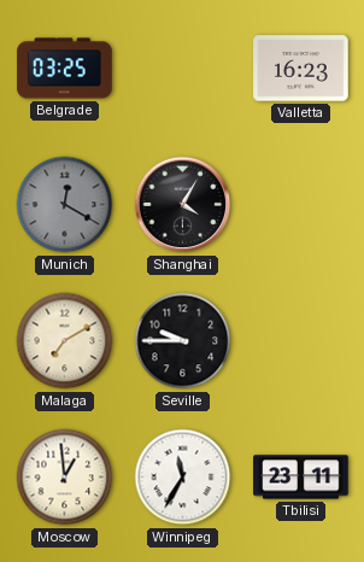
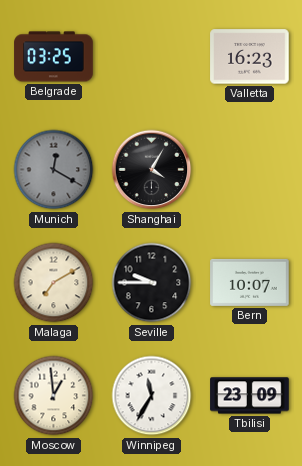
Bern: none -> 10:07
Tbilisi: 23:11 -> 23:09
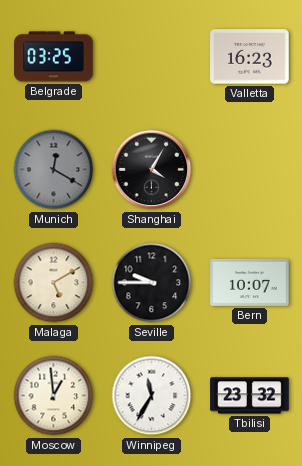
Malaga: 7:10 -> 5:10
Tbilisi: 23:09 -> 23:32
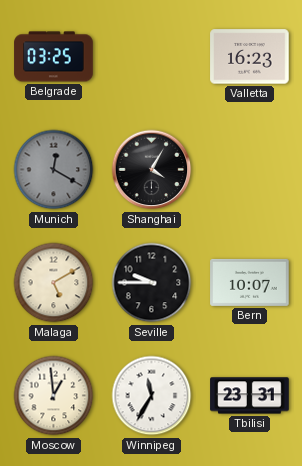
Tbilisi: 23:32 -> 23:31
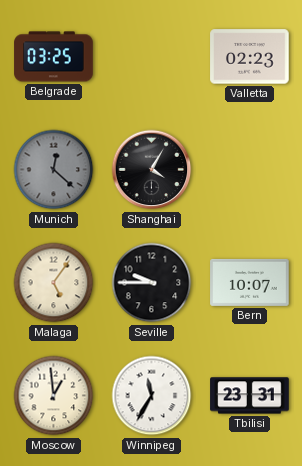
Valletta: 16:23 -> 02:23
Munich: 12:20 -> 12:22
Malaga: 5:10 -> 5:06
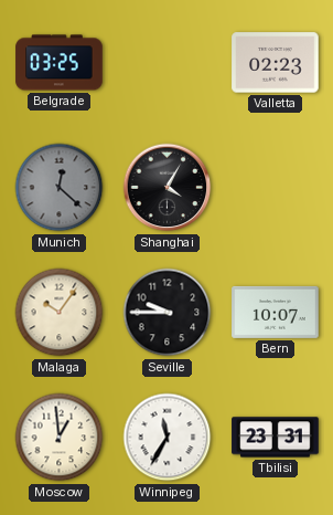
Malaga: 5:06 -> 10:06
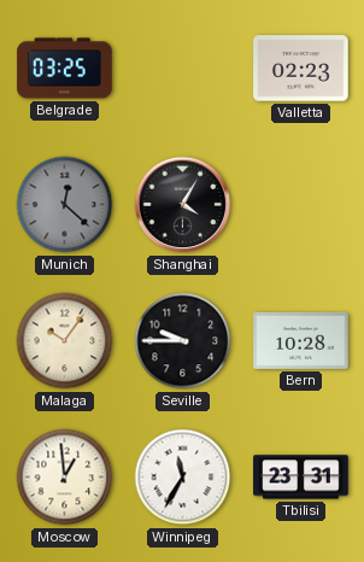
Bern: 10:07 -> 10:28
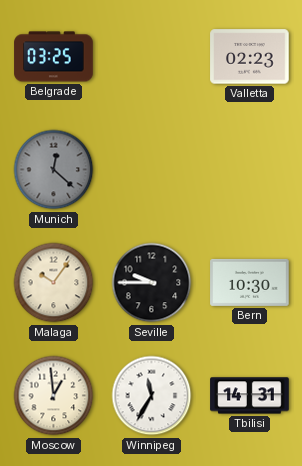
Shanghai: 4:05 -> none
Bern: 10:28 -> 10:30
Tbilisi: 23:31 -> 14:31
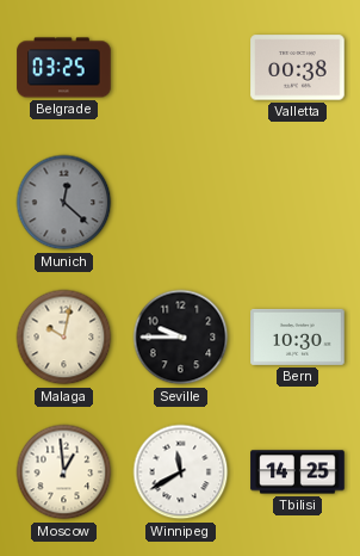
Valletta: 02:23 -> 00:38
Malaga: 10:06 -> 10:02
Winnipeg: 11:35 -> 11:40
Tbilisi: 14:31 -> 14:25
